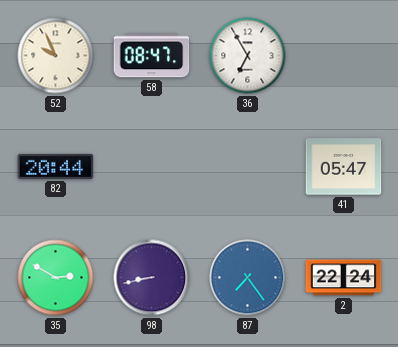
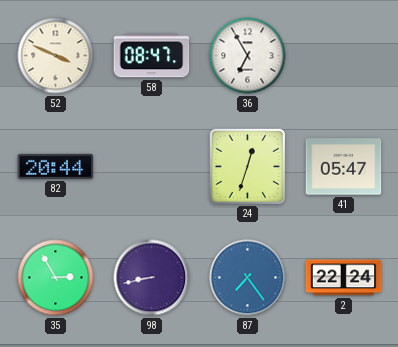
52: 9:56 -> 3:49
24: none -> 12:33
35: 2:50 -> 2:55
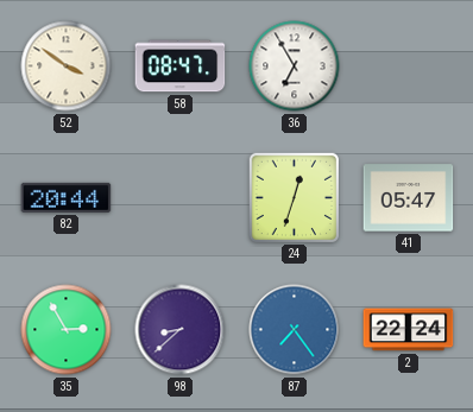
52: 3:49 -> 3:51
98: 8:43 -> 8:38
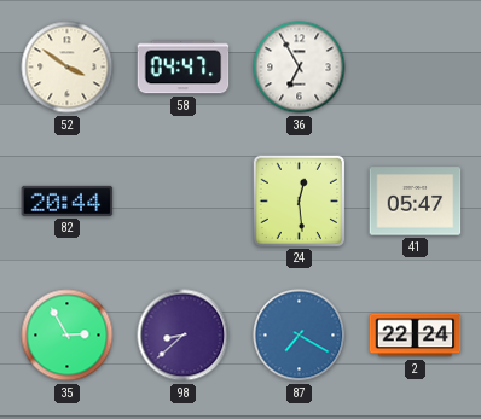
58: 08:47 -> 04:47
24: 12:33 -> 12:29
87: 7:24 -> 7:20
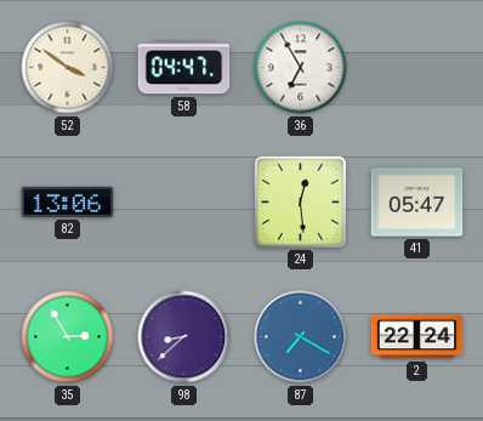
82: 20:44 -> 13:06
